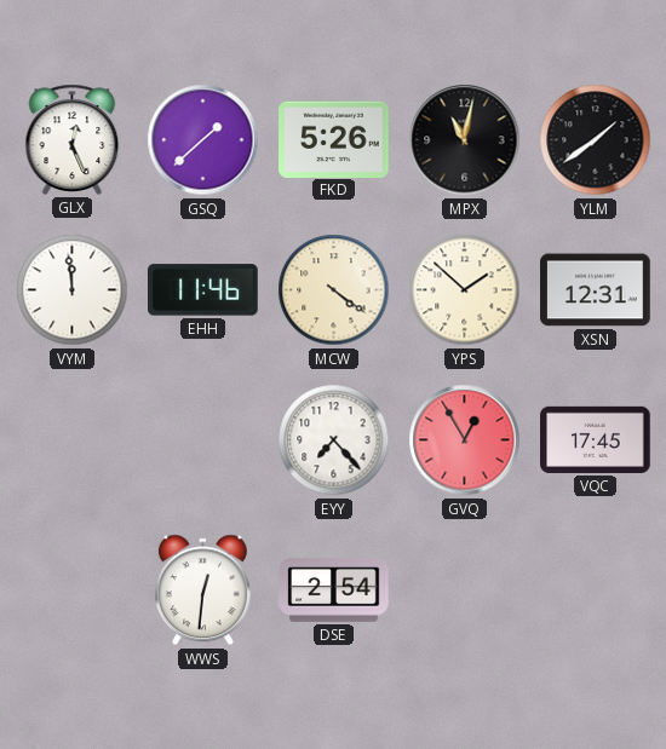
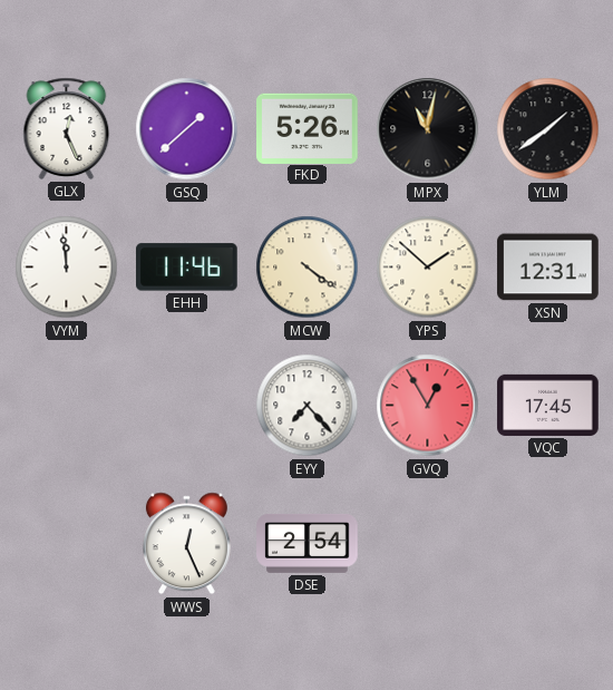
WWS: 12:31 -> 12:26
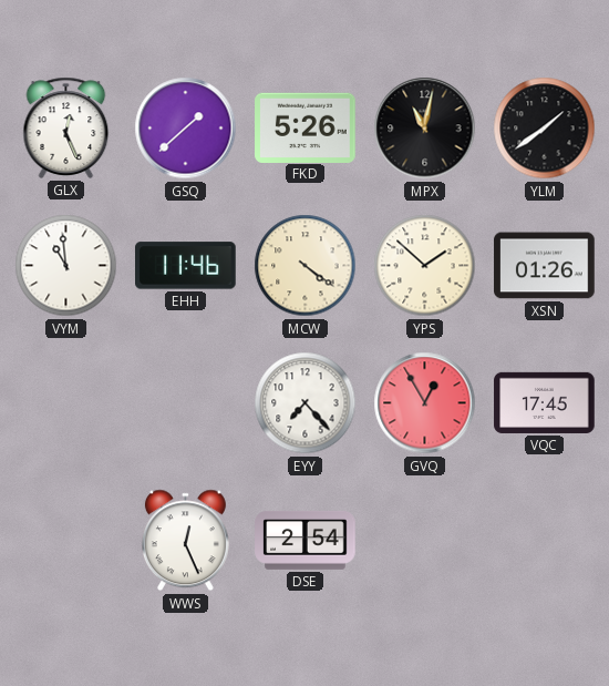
VYM: 11:59 -> 10:59
XSN: 12:31 -> 01:26
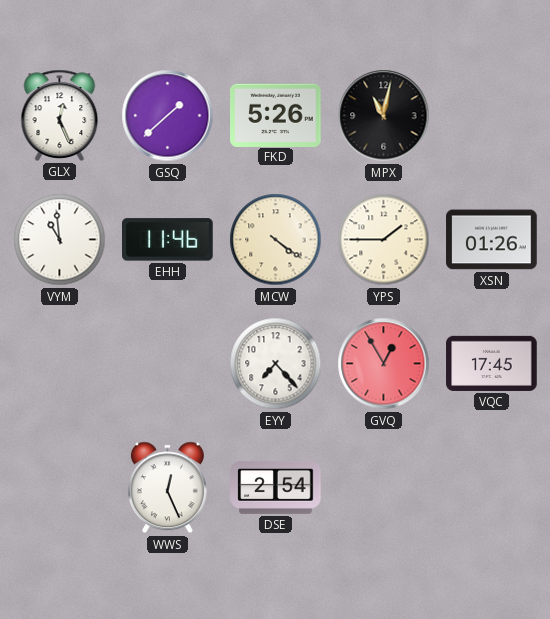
YLM: 1:39 -> none
YPS: 1:52 -> 1:45
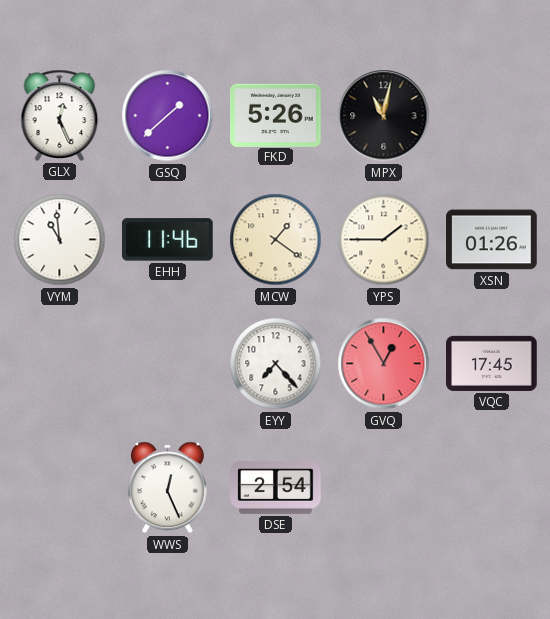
MCW: 4:21 -> 1:21
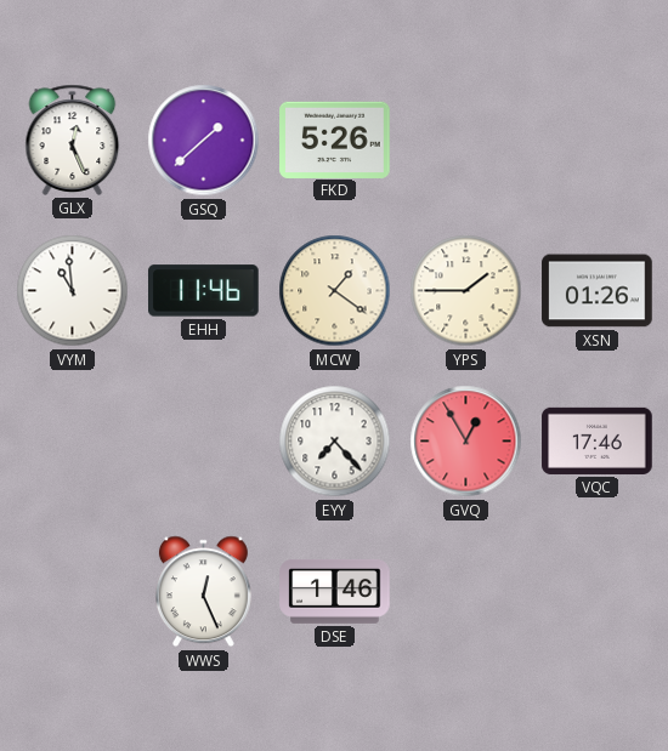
MPX: 11:02 -> none
VQC: 17:45 -> 17:46
DSE: 2:54 -> 1:46
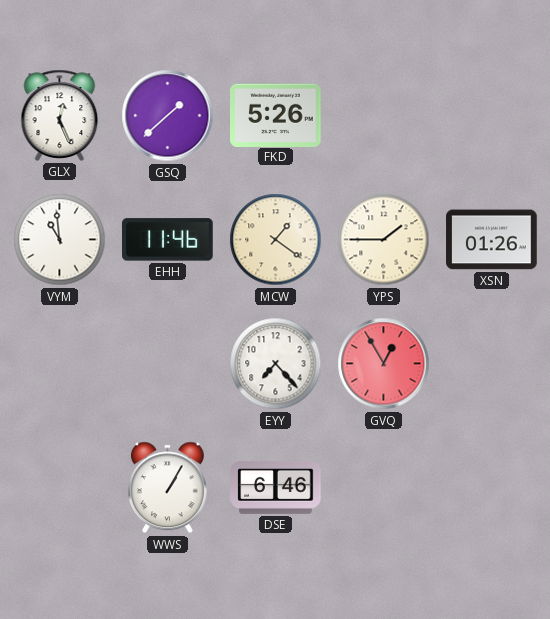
VQC: 17:46 -> none
WWS: 12:26 -> 1:05
DSE: 1:46 -> 6:46
